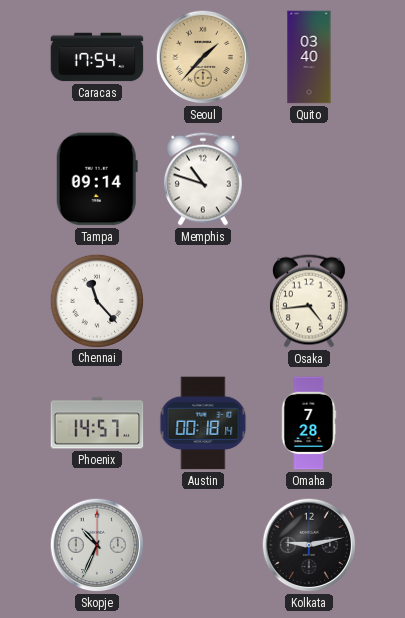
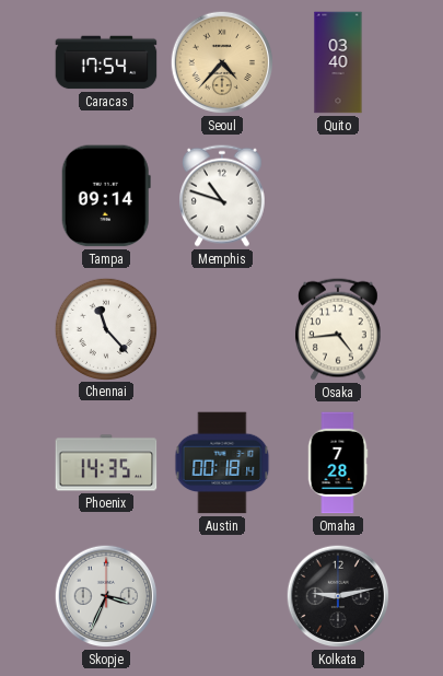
Seoul: 1:37 -> 4:37
Phoenix: 14:57 -> 14:35
Skopje: 10:34 -> 3:34
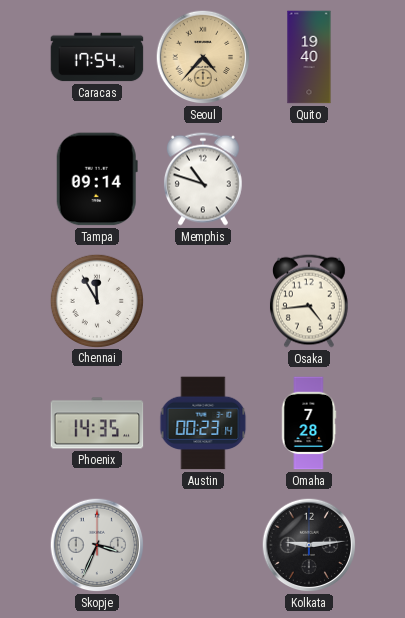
Quito: 03:40 -> 19:40
Chennai: 11:23 -> 11:55
Austin: 00:18 -> 00:23
Kolkata: 9:13 -> 9:14
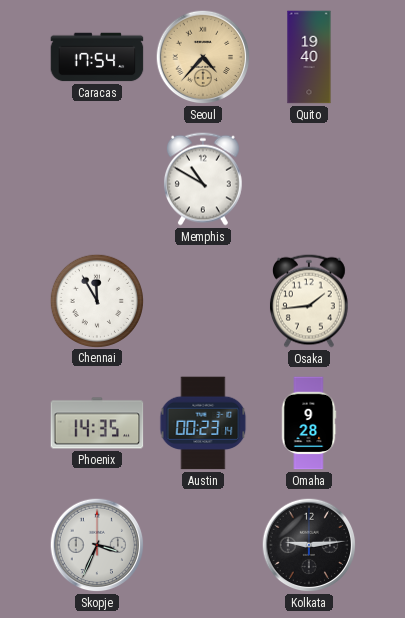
Tampa: 09:14 -> none
Memphis: 10:48 -> 10:50
Osaka: 4:44 -> 1:44
Omaha: 7:28 -> 9:28
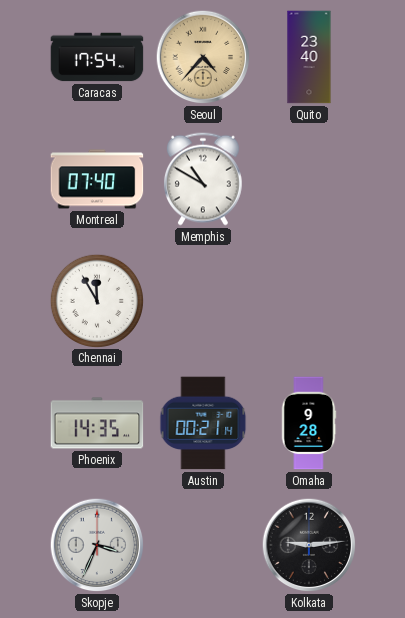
Quito: 19:40 -> 23:40
Montreal: none -> 07:40
Osaka: 1:44 -> none
Austin: 00:23 -> 00:21
